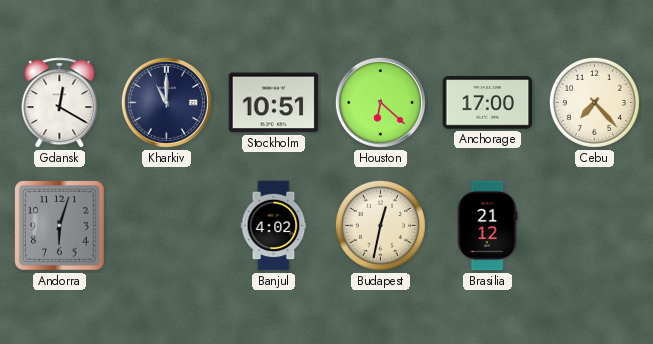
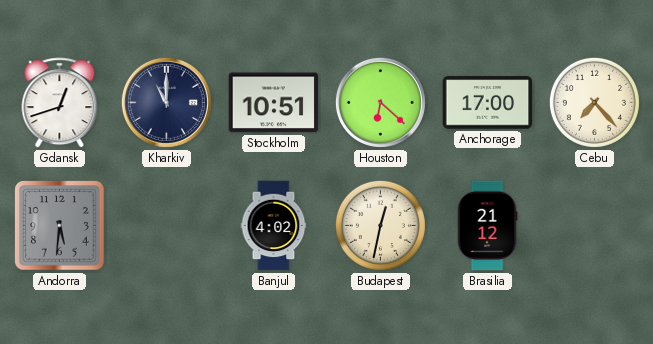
Gdansk: 12:20 -> 12:42
Andorra: 6:03 -> 5:31
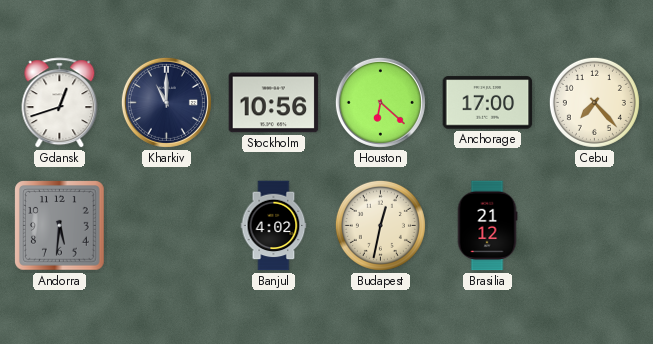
Stockholm: 10:51 -> 10:56
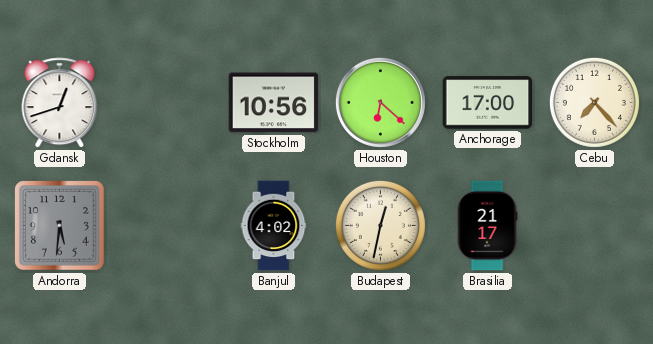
Kharkiv: 11:00 -> none
Brasilia: 21:12 -> 21:17
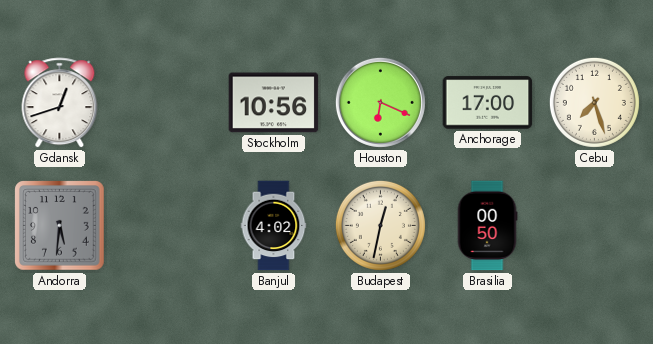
Houston: 6:22 -> 6:19
Cebu: 7:23 -> 7:27
Brasilia: 21:17 -> 00:50
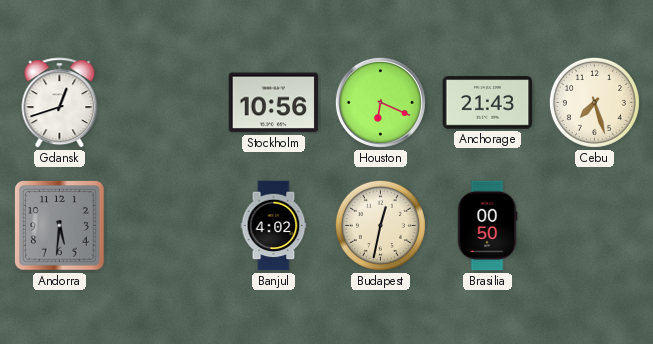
Anchorage: 17:00 -> 21:43
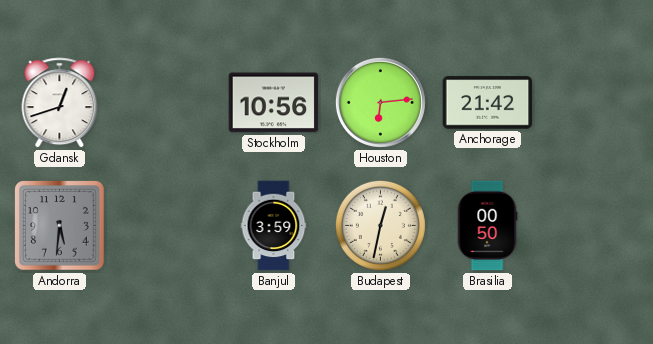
Houston: 6:19 -> 6:14
Anchorage: 21:43 -> 21:42
Cebu: 7:27 -> none
Banjul: 4:02 -> 3:59
